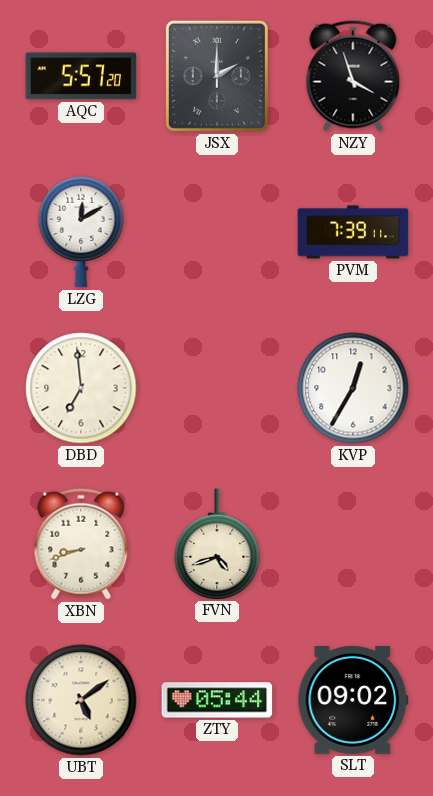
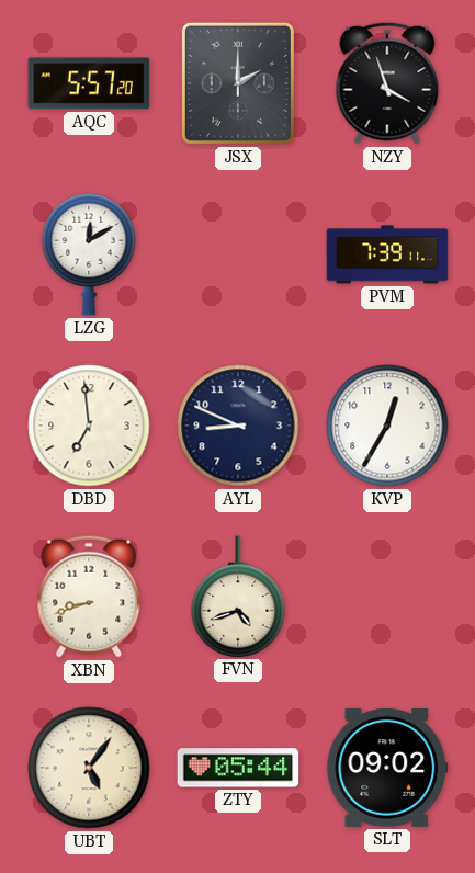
AYL: none -> 8:49
UBT: 5:09 -> 5:06
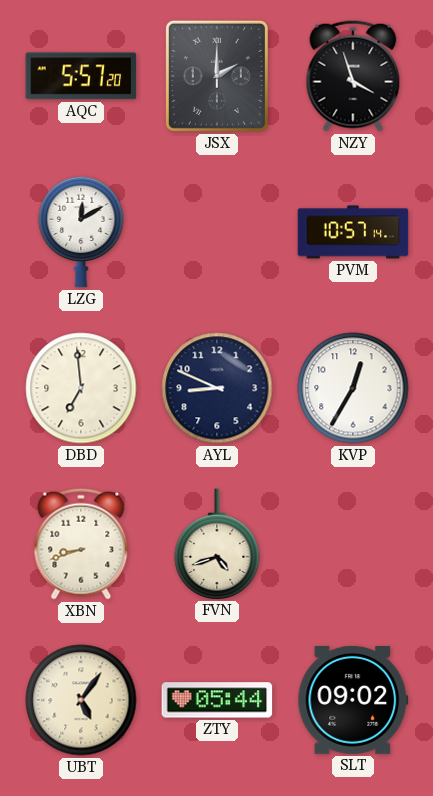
PVM: 7:39 -> 10:57
